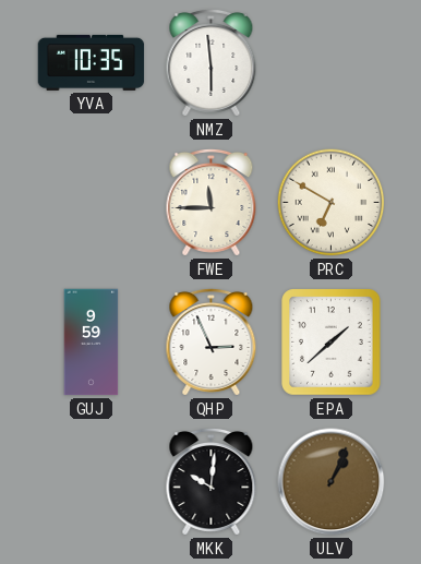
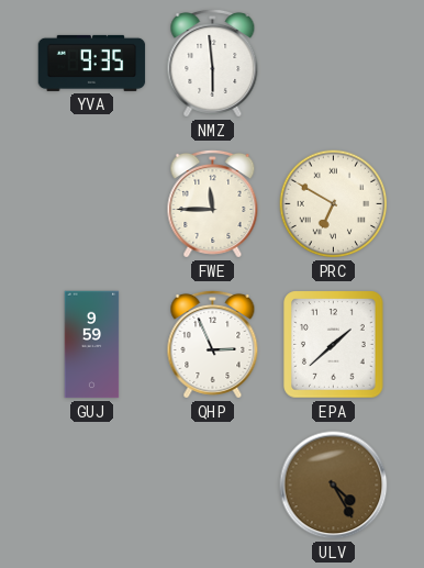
YVA: 10:35 -> 9:35
MKK: 10:01 -> none
ULV: 1:04 -> 4:25
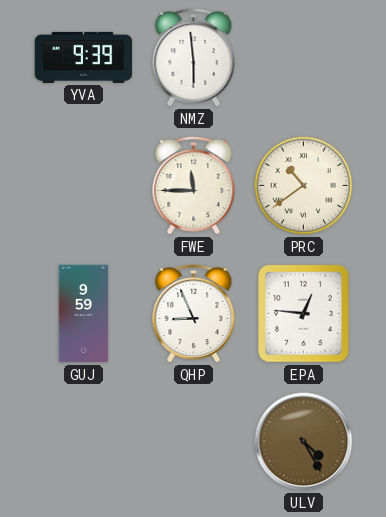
YVA: 9:35 -> 9:39
PRC: 6:50 -> 10:39
QHP: 2:56 -> 8:56
EPA: 1:38 -> 12:46
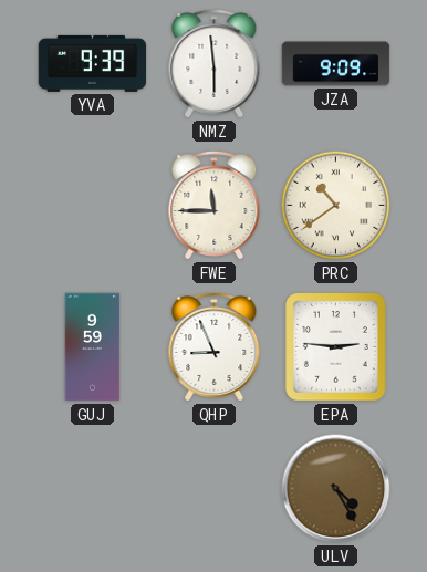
JZA: none -> 9:09
EPA: 12:46 -> 2:46
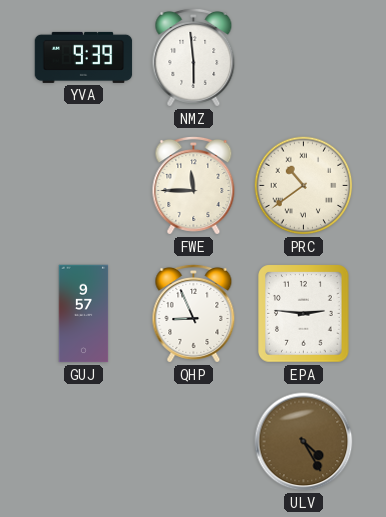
JZA: 9:09 -> none
GUJ: 9:59 -> 9:57
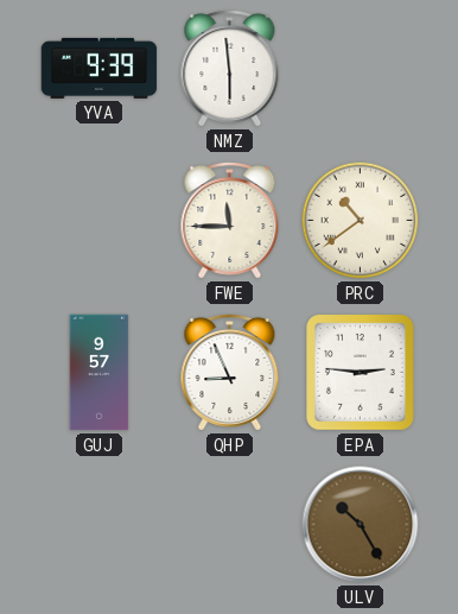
ULV: 4:25 -> 10:25
